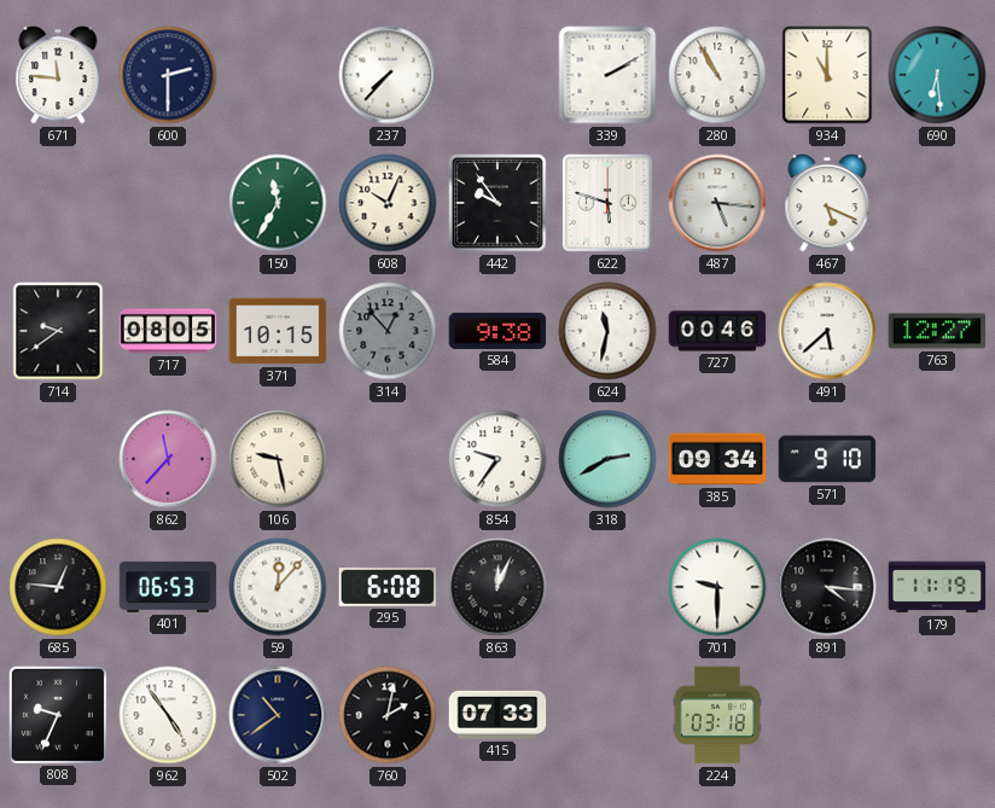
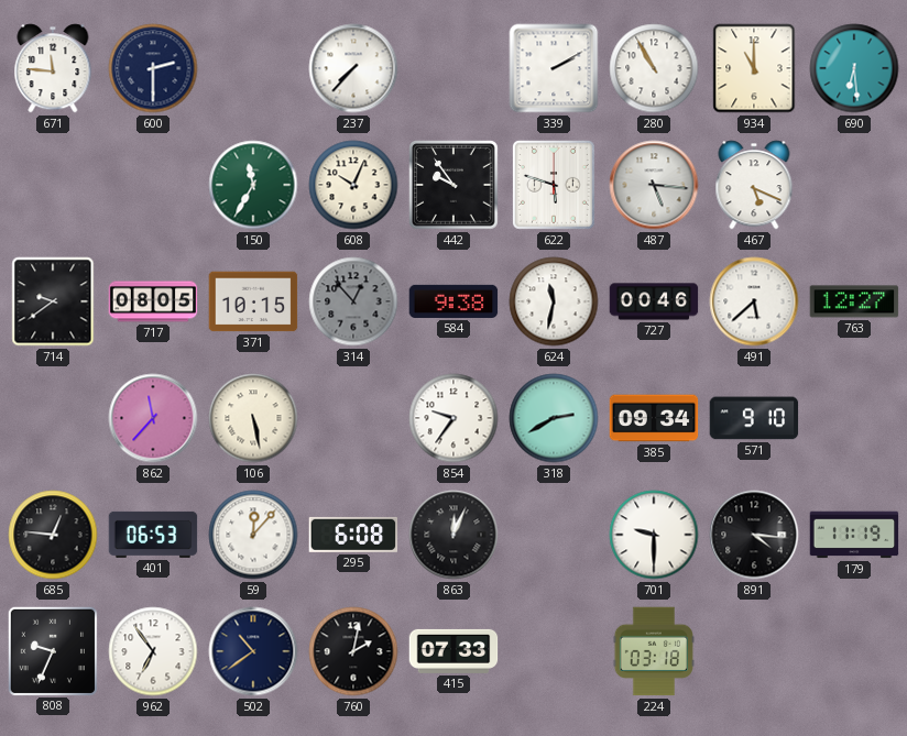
106: 9:28 -> 5:28
962: 4:54 -> 6:54
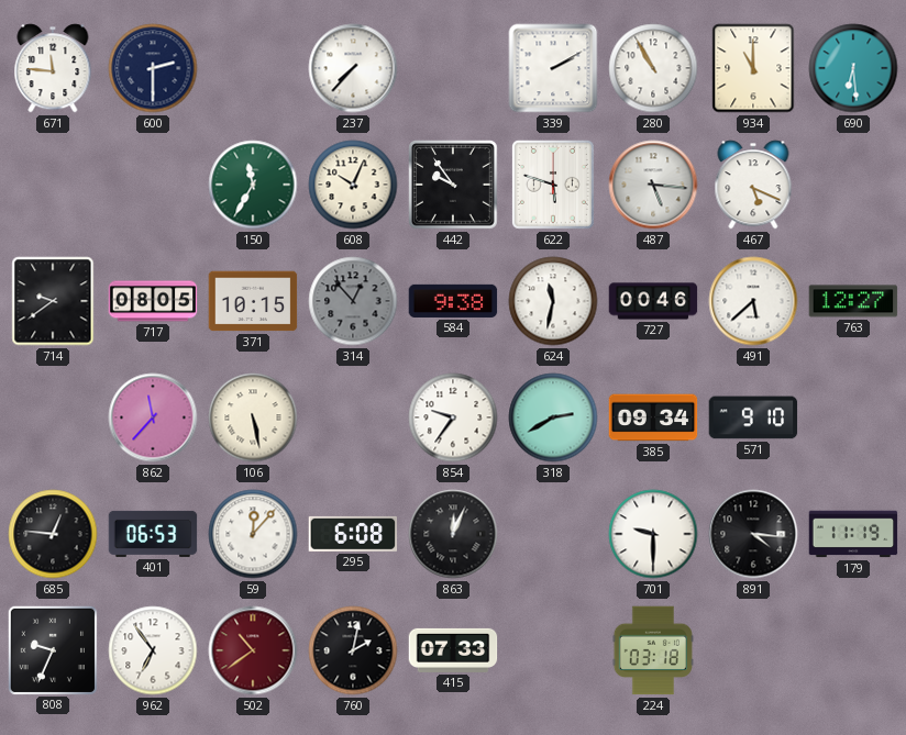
502 dial: navy -> burgundy
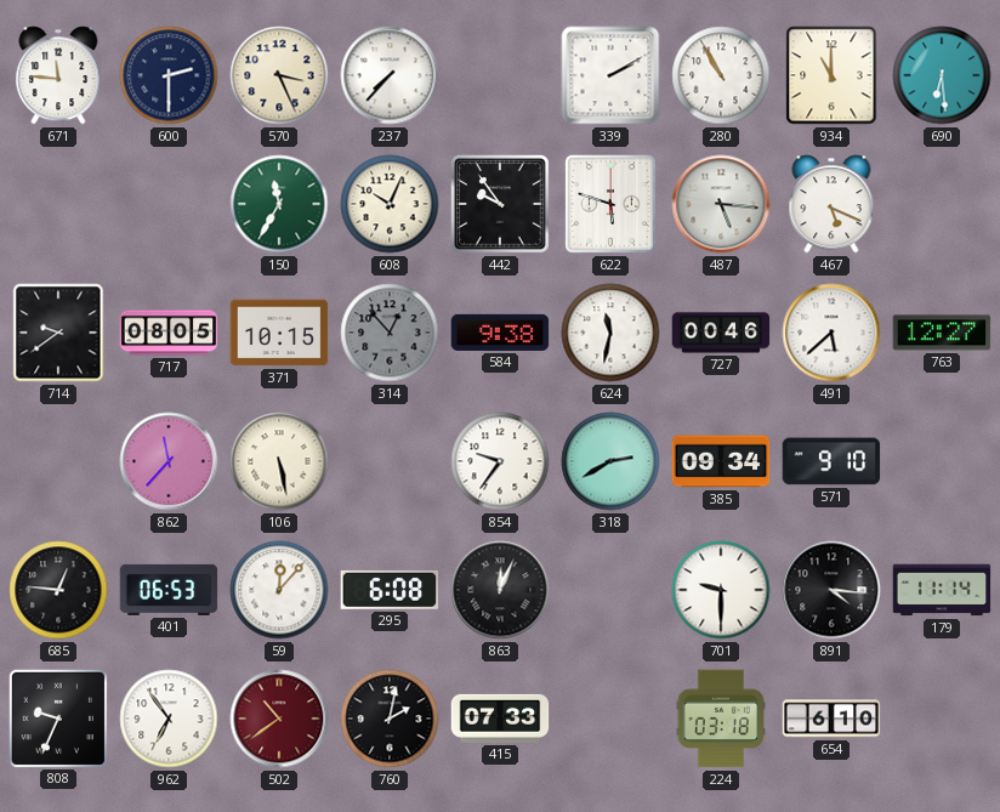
570: none -> 3:26
179: 11:19 -> 11:14
654: none -> 6:10
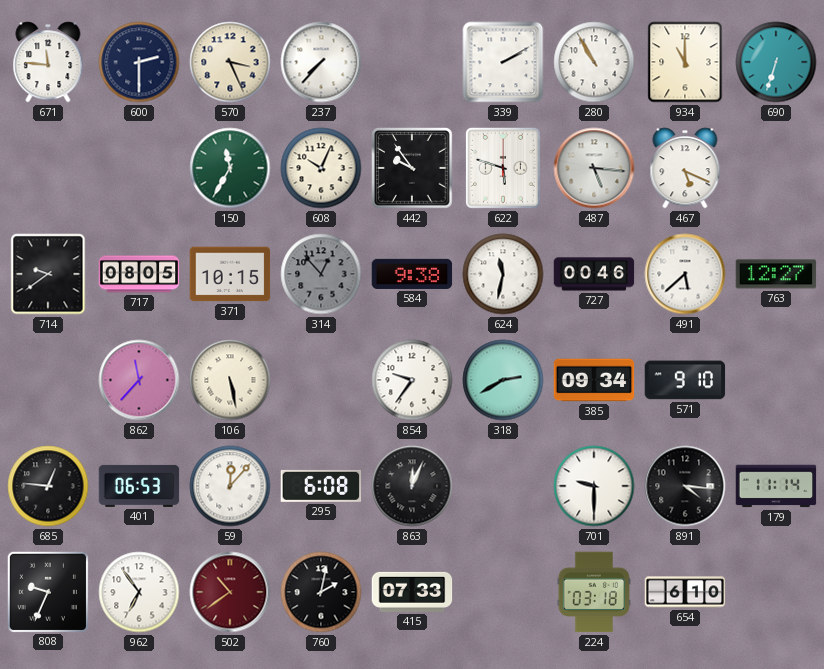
690: 6:29 -> 6:33
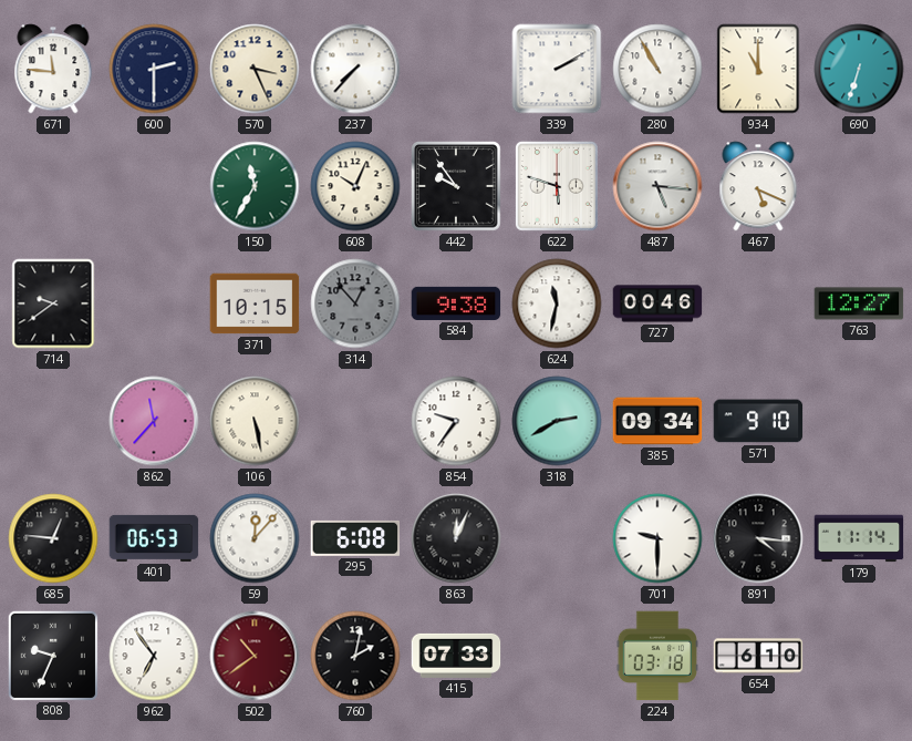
717: 08:05 -> none
491: 5:38 -> none
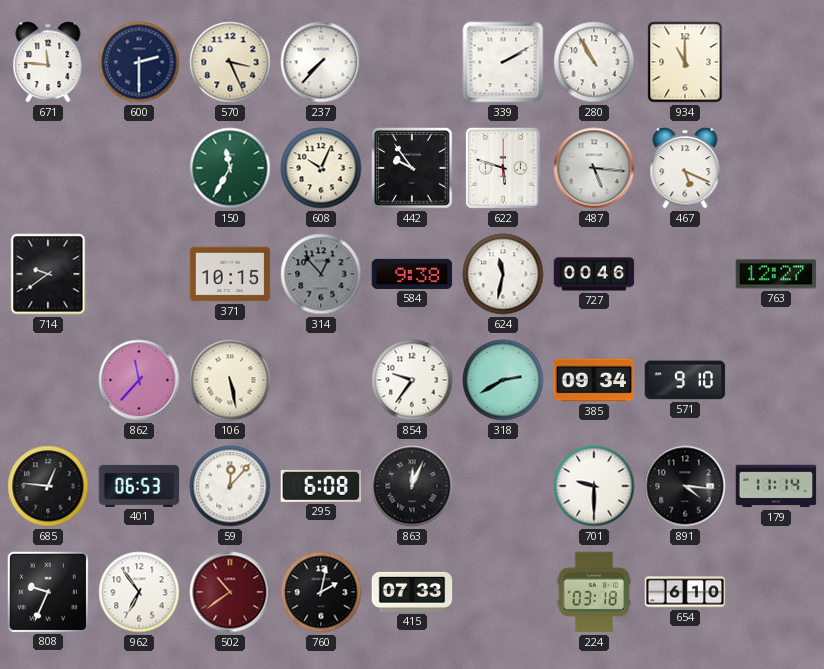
690: 6:33 -> none
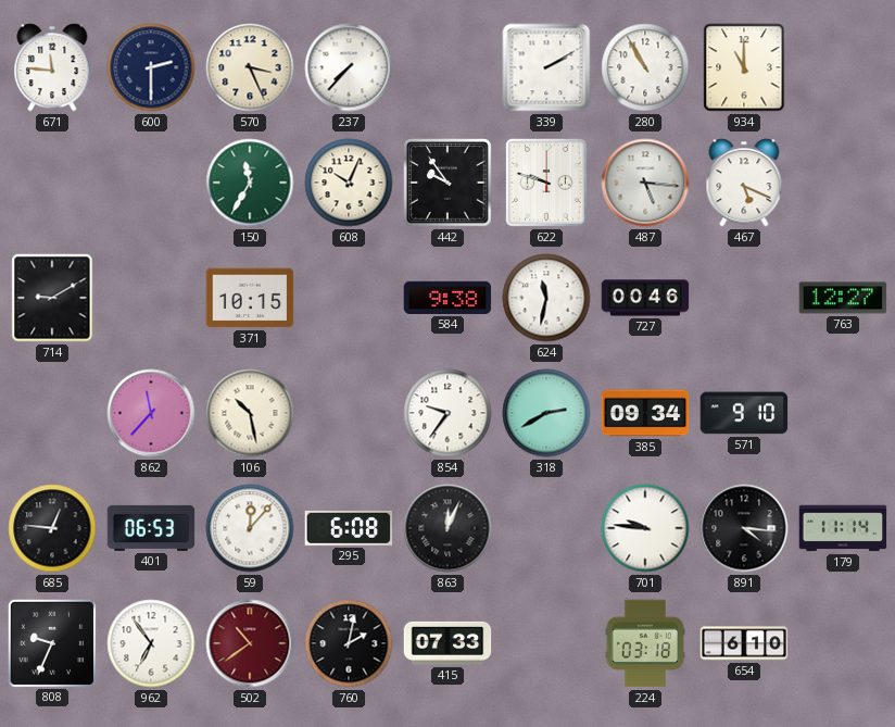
622: 5:48 -> 9:48
714: 9:39 -> 9:10
314: 12:53 -> none
106: 5:28 -> 10:28
701: 9:30 -> 9:46
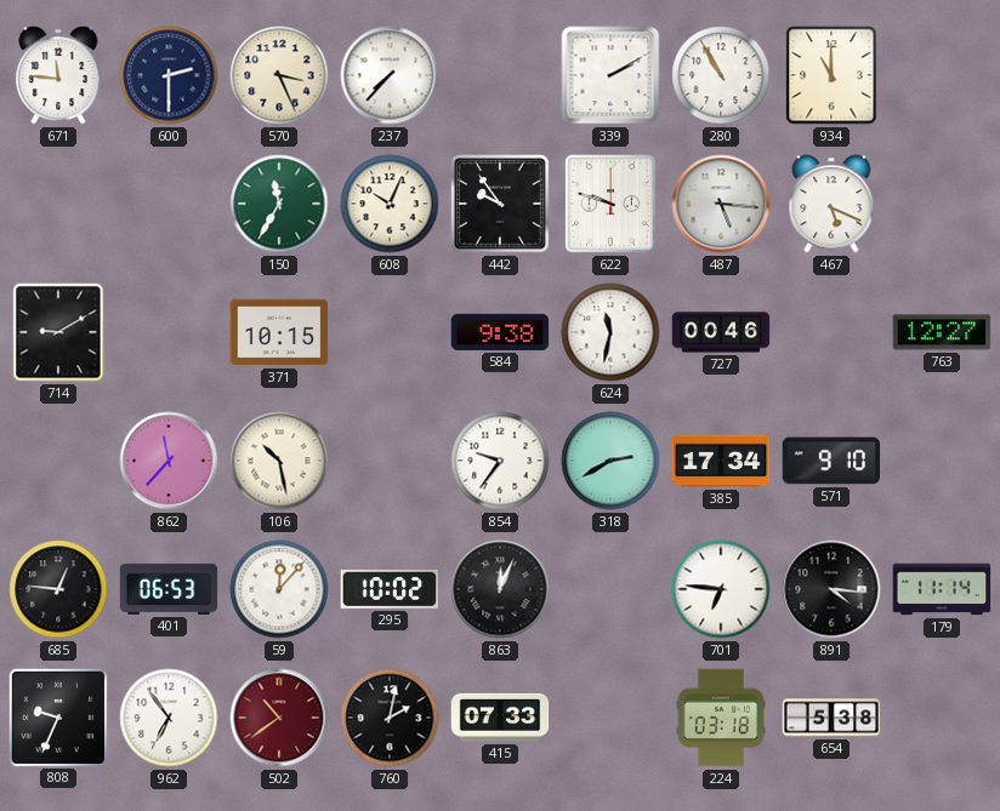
385: 09:34 -> 17:34
295: 6:08 -> 10:02
701: 9:46 -> 6:46
654: 6:10 -> 5:38
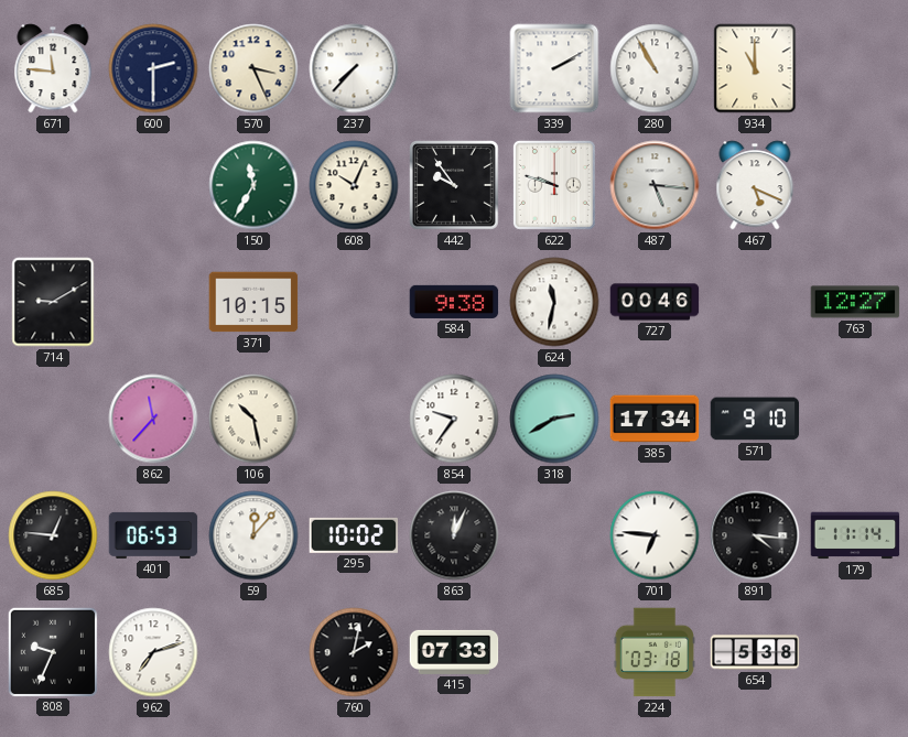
962: 6:54 -> 7:12
502: 10:39 -> none
